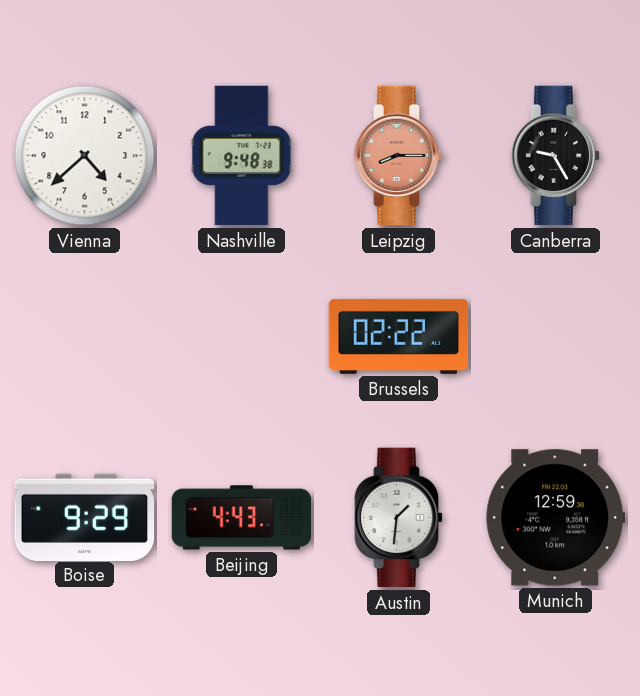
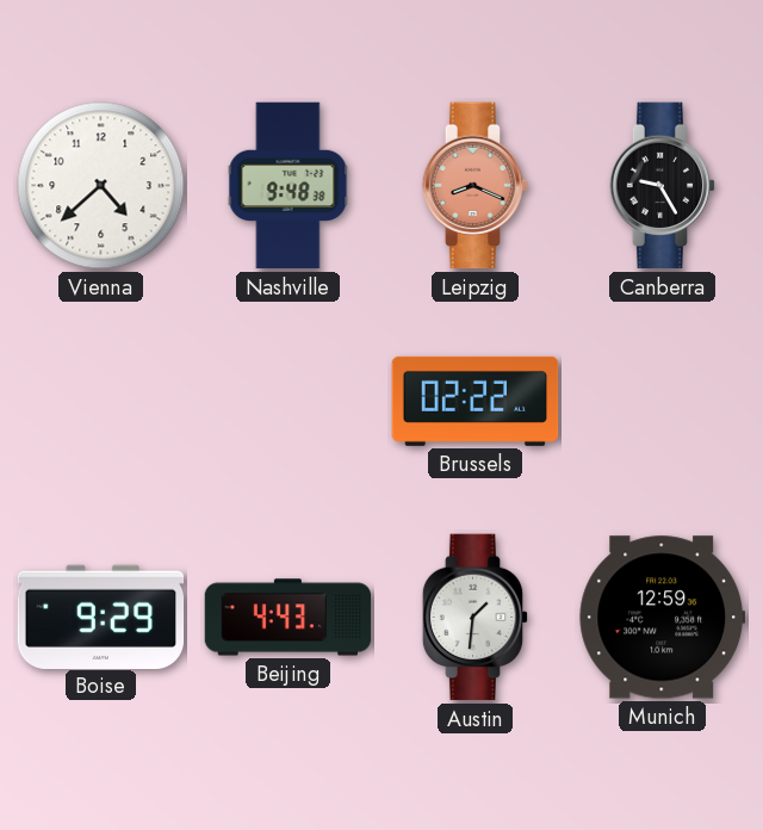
Leipzig: 8:15 -> 8:19
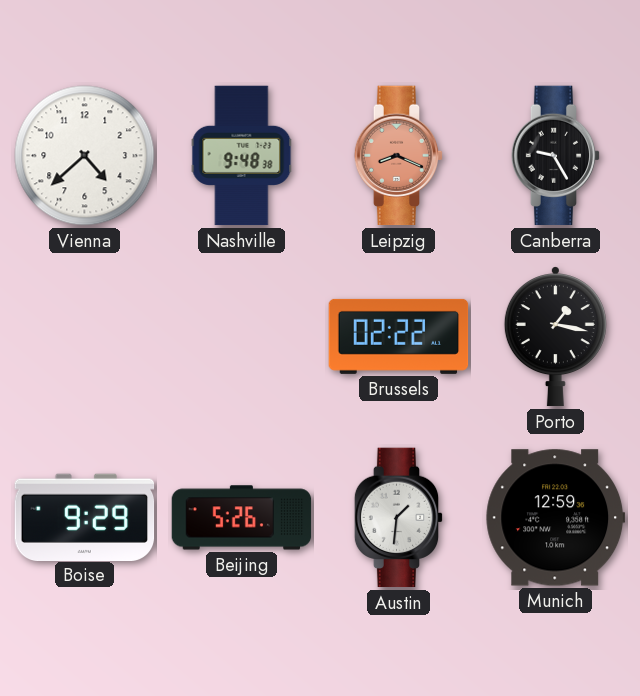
Porto: none -> 1:17
Beijing: 4:43 -> 5:26
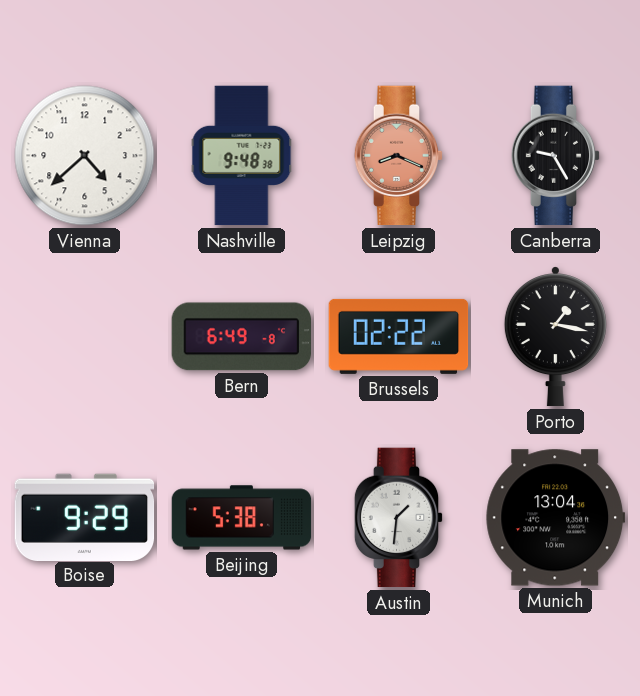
Bern: none -> 6:49
Beijing: 5:26 -> 5:38
Munich: 12:59 -> 13:04
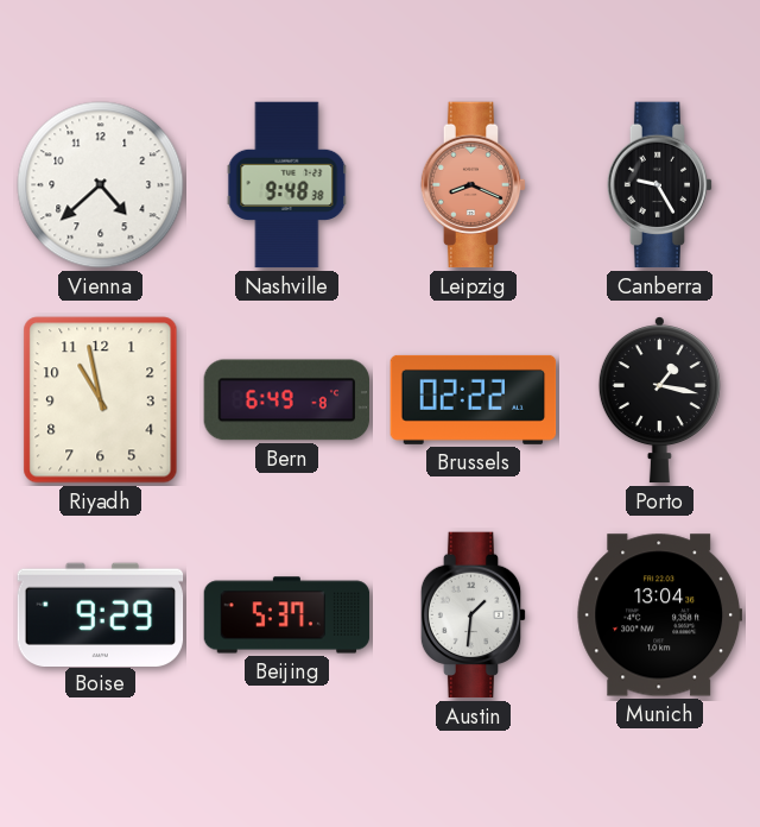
Riyadh: none -> 10:58
Beijing: 5:38 -> 5:37
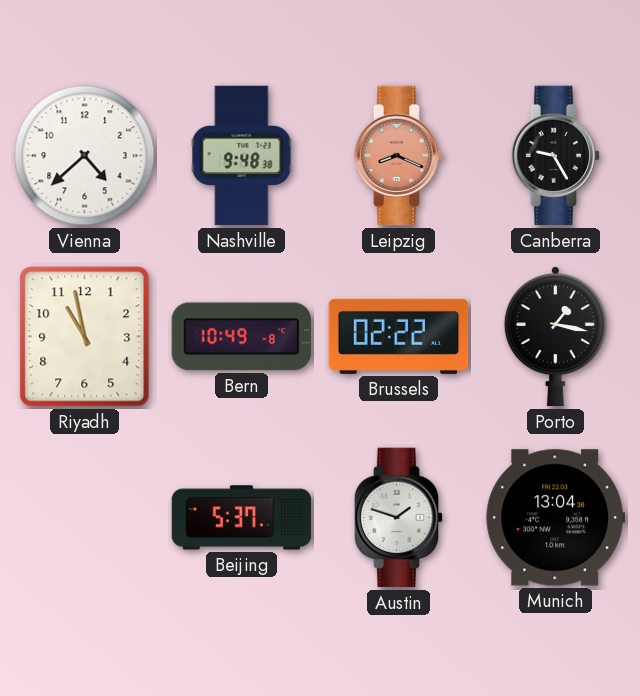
Bern: 6:49 -> 10:49
Boise: 9:29 -> none
Austin: 1:31 -> 1:48
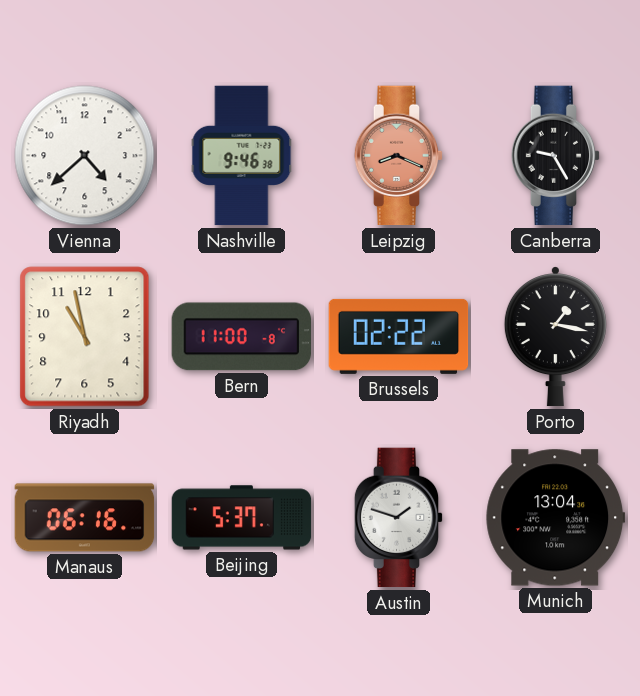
Nashville: 9:48 -> 9:46
Bern: 10:49 -> 11:00
Manaus: none -> 06:16
